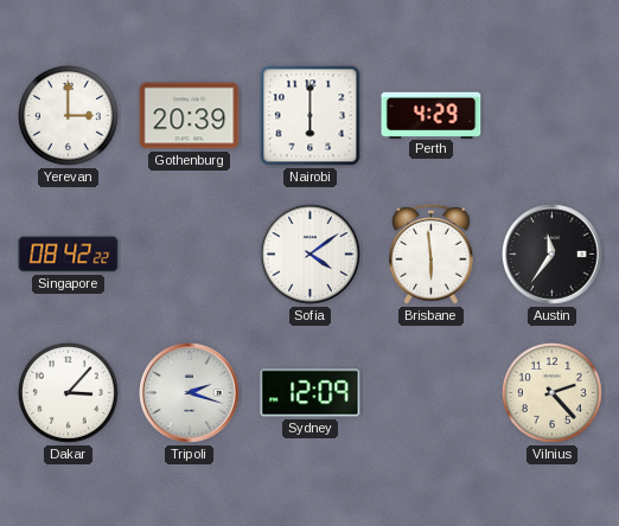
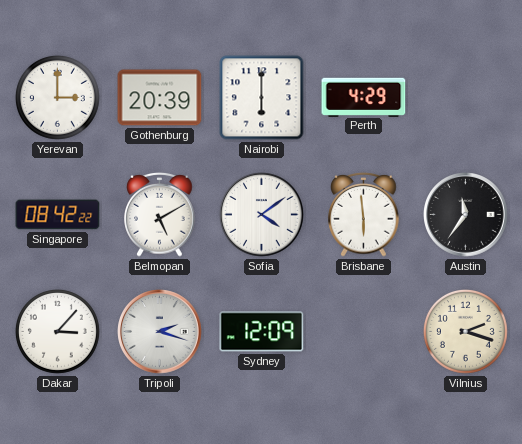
Belmopan: none -> 5:10
Vilnius: 2:23 -> 2:18
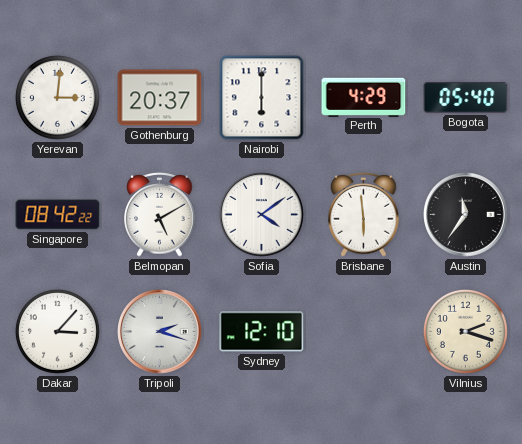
Yerevan: 3:00 -> 3:01
Gothenburg: 20:39 -> 20:37
Bogota: none -> 05:40
Sydney: 12:09 -> 12:10
